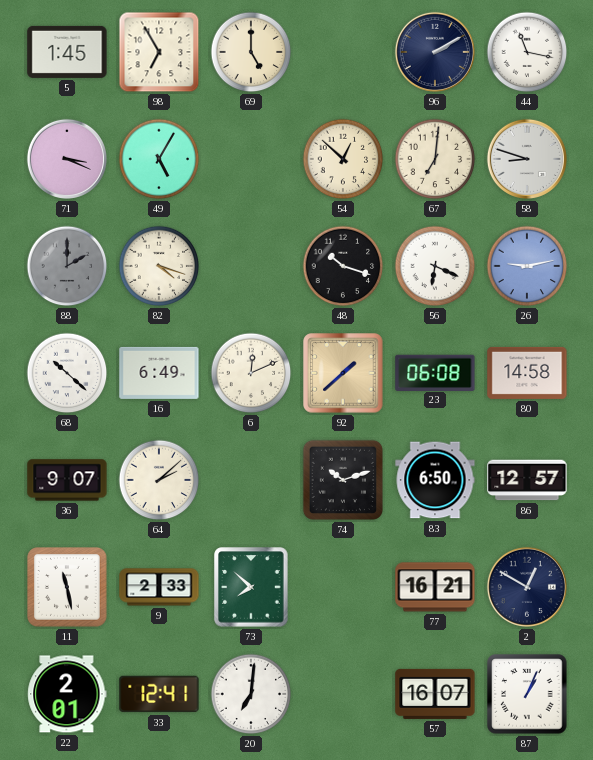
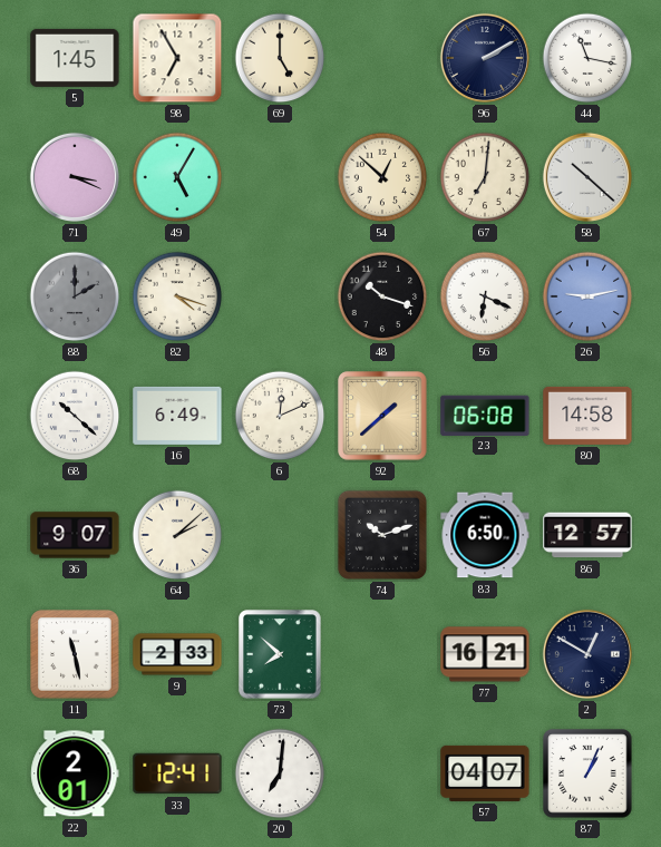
58: 8:48 -> 10:22
57: 16:07 -> 04:07
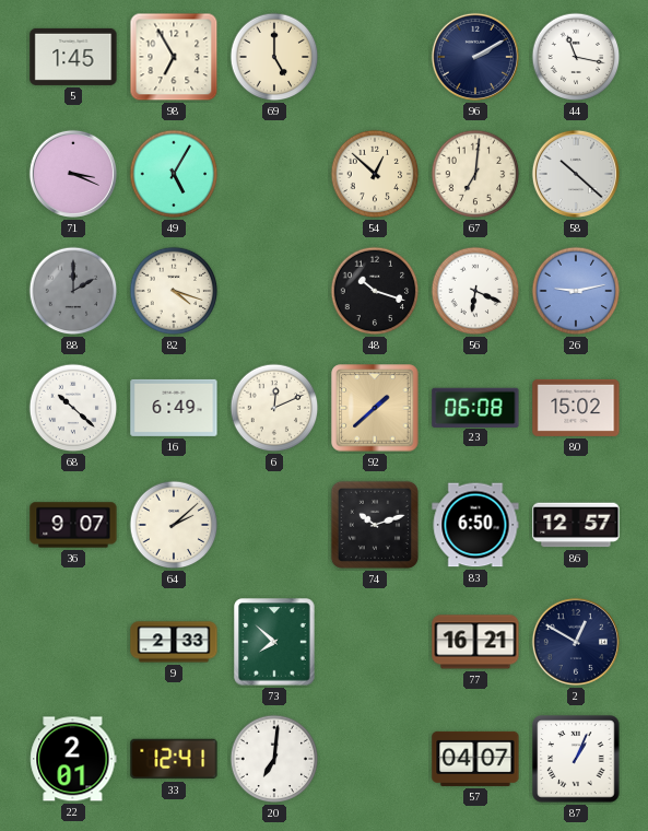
80: 14:58 -> 15:02
11: 11:28 -> none
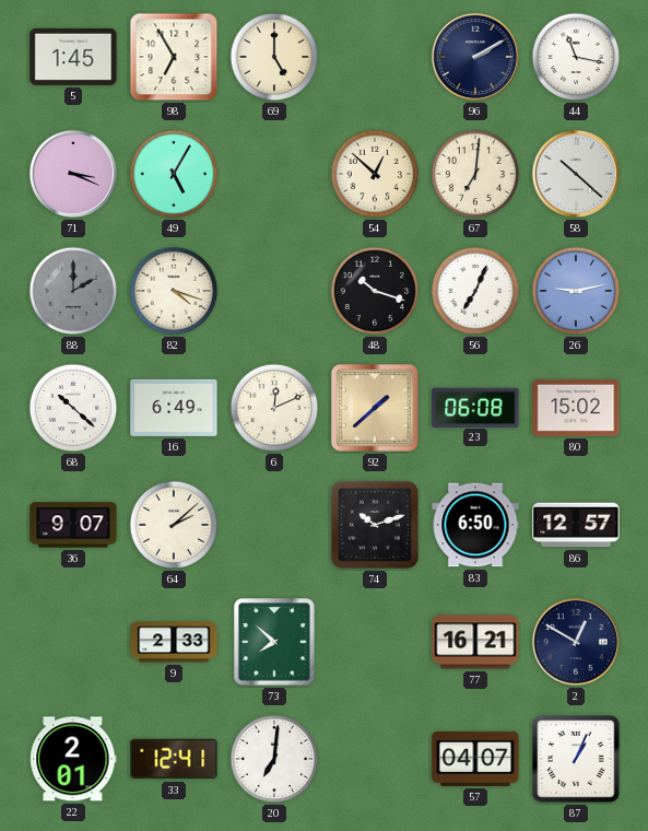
56: 6:19 -> 7:04
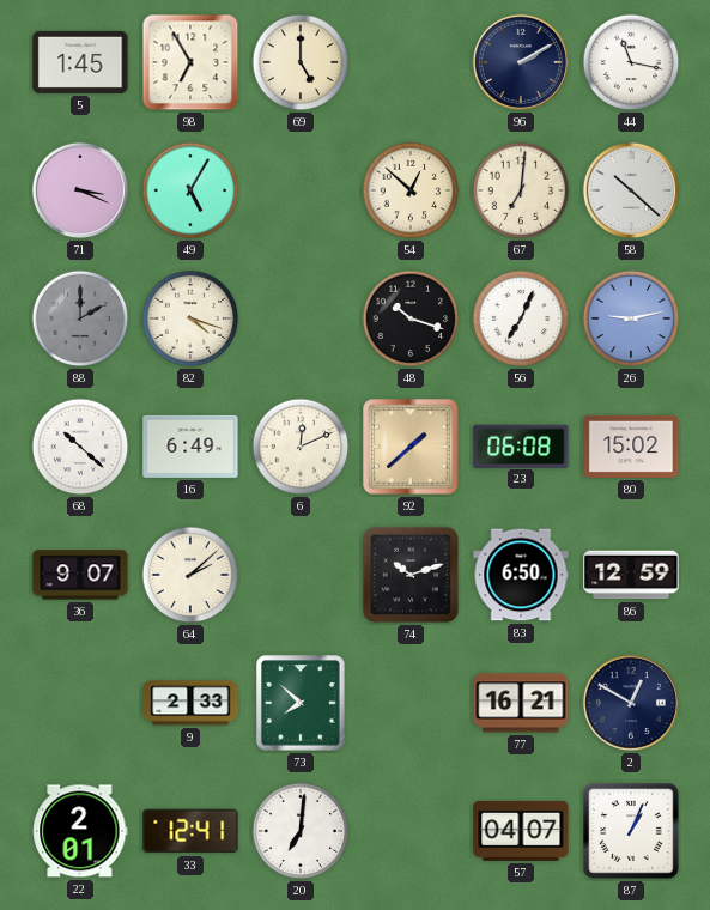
86: 12:57 -> 12:59
